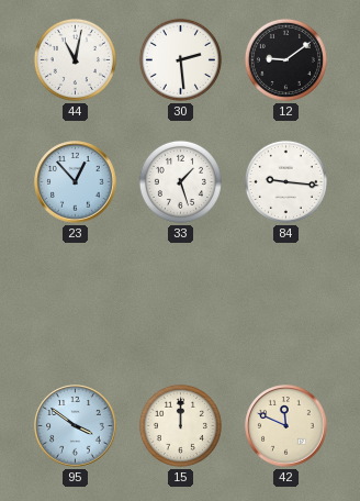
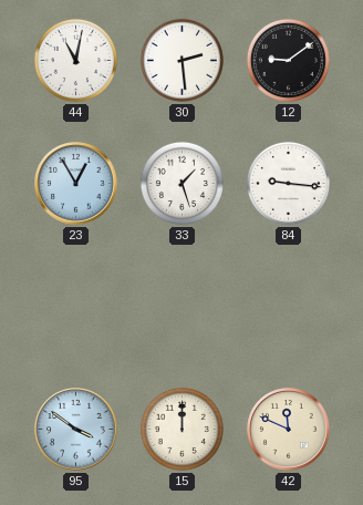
23: 12:53 -> 12:55
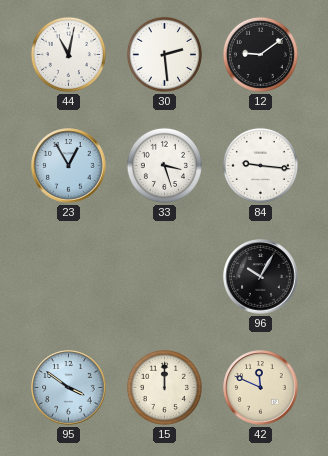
33: 1:27 -> 3:27
96: none -> 10:05
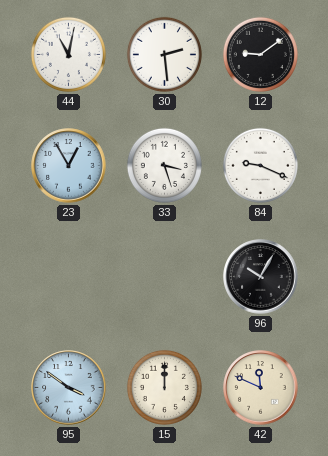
84: 9:16 -> 9:19
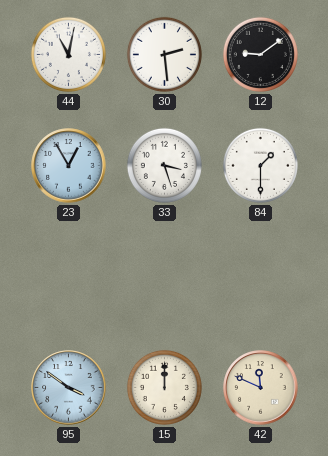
84: 9:19 -> 1:30
96: 10:05 -> none
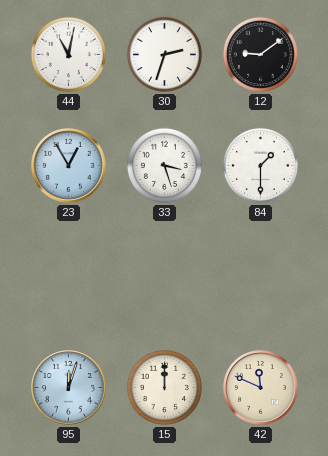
30: 2:29 -> 2:33
95: 3:51 -> 12:03
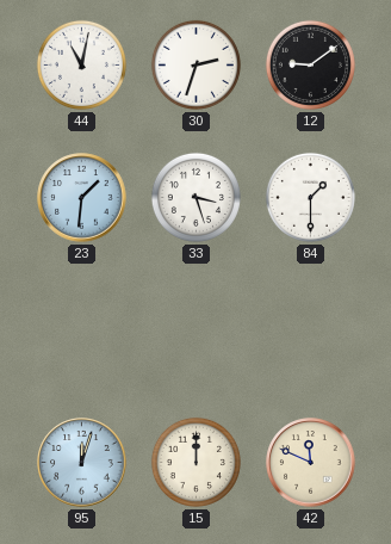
23: 12:55 -> 1:31
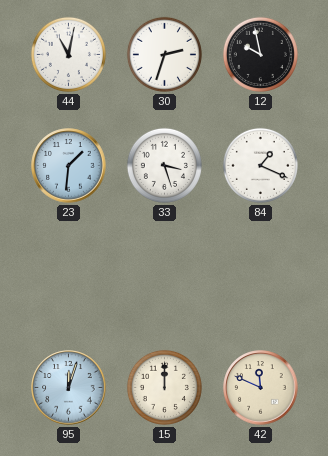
12: 9:09 -> 9:58
84: 1:30 -> 1:19
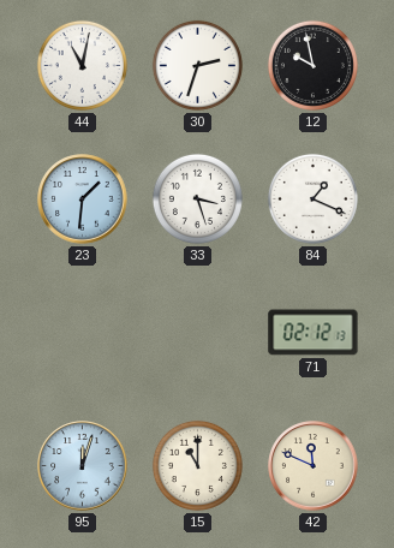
71: none -> 02:12
15: 12:00 -> 11:00
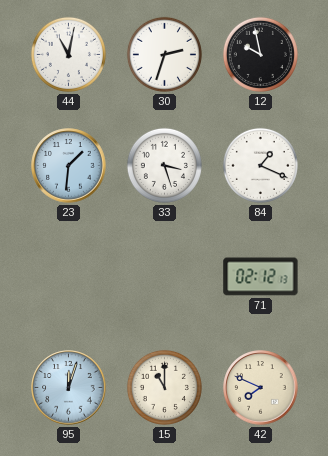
42: 11:49 -> 7:49
